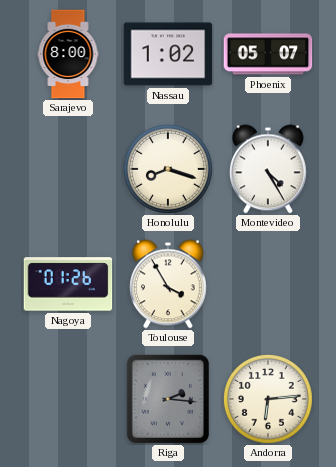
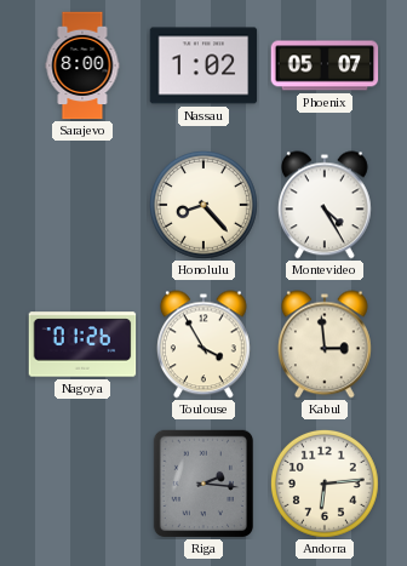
Honolulu: 8:18 -> 8:23
Kabul: none -> 2:59
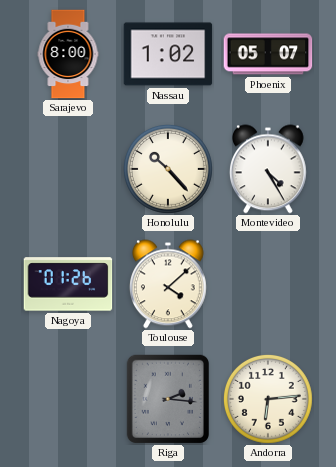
Honolulu: 8:23 -> 10:23
Toulouse: 3:55 -> 4:08
Kabul: 2:59 -> none
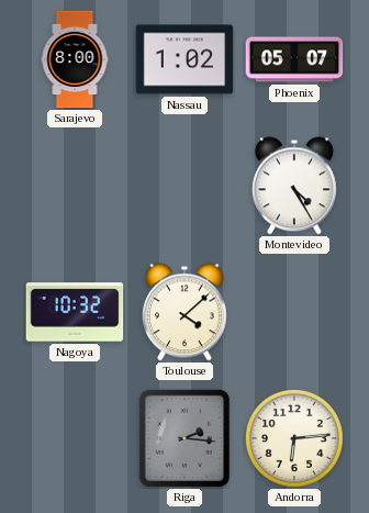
Honolulu: 10:23 -> none
Nagoya: 01:26 -> 10:32
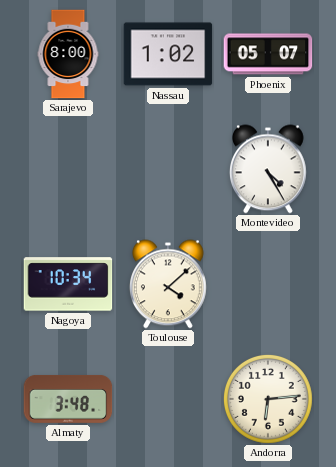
Nagoya: 10:32 -> 10:34
Almaty: none -> 3:48
Riga: 2:16 -> none
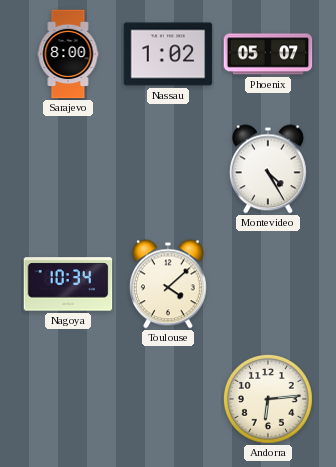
Almaty: 3:48 -> none
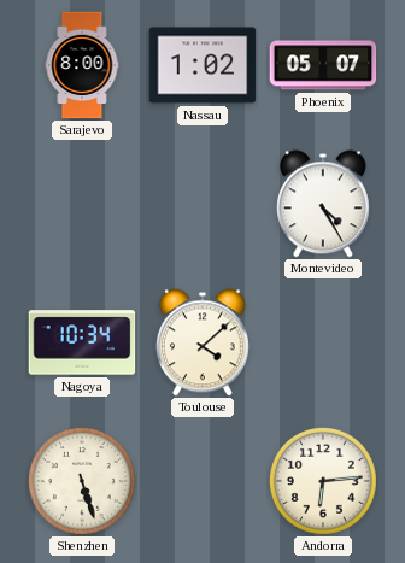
Shenzhen: none -> 5:27
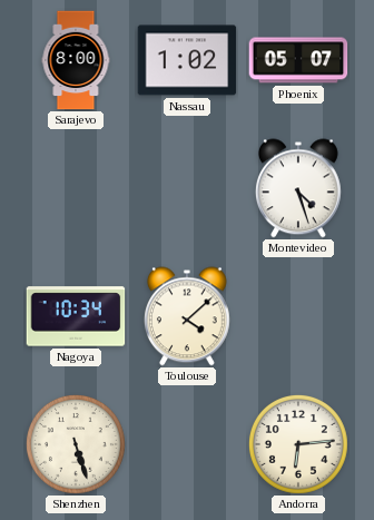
Montevideo: 4:25 -> 4:27
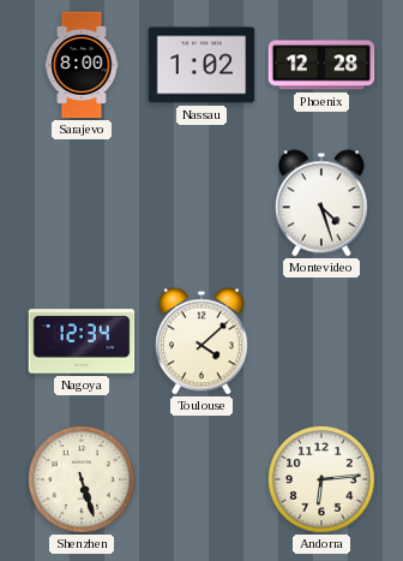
Phoenix: 05:07 -> 12:28
Nagoya: 10:34 -> 12:34
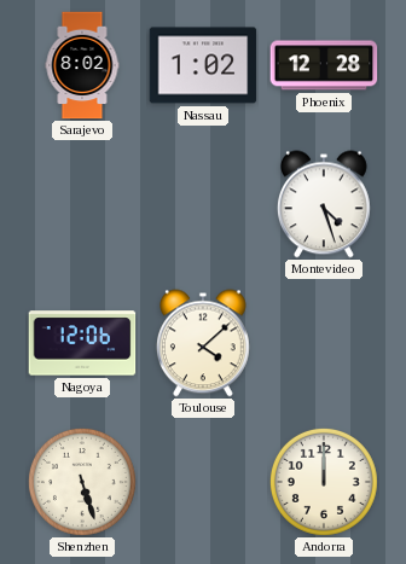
Sarajevo: 8:00 -> 8:02
Nagoya: 12:34 -> 12:06
Andorra: 6:14 -> 12:00
